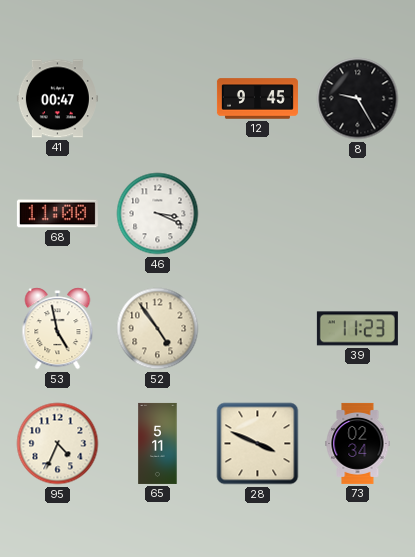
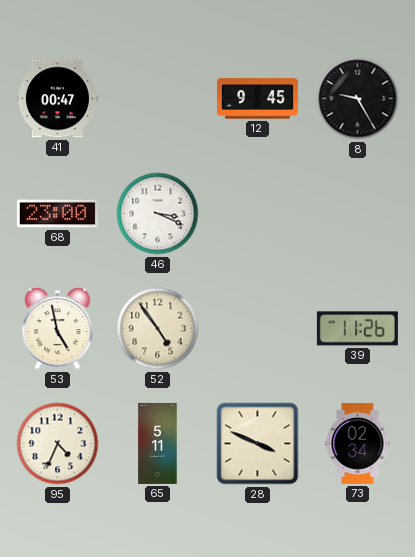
68: 11:00 -> 23:00
39: 11:23 -> 11:26
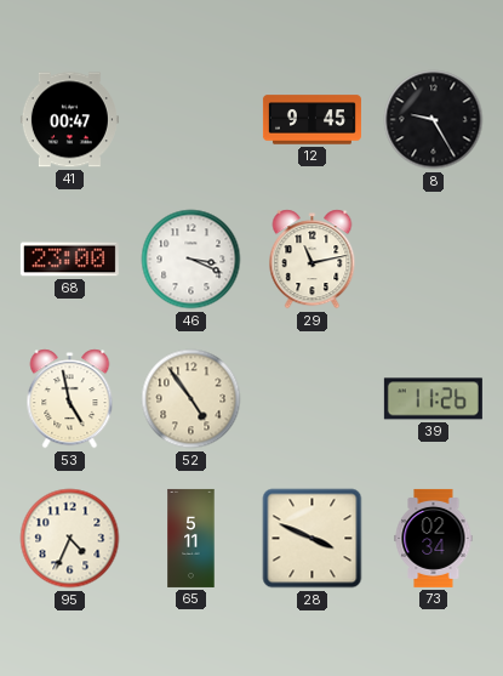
29: none -> 11:13
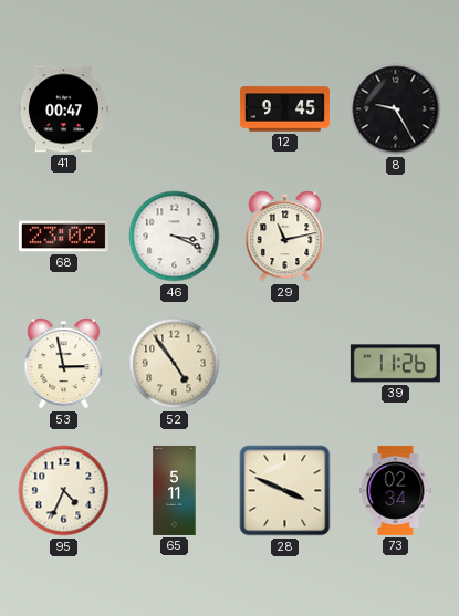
68: 23:00 -> 23:02
53: 4:58 -> 2:58
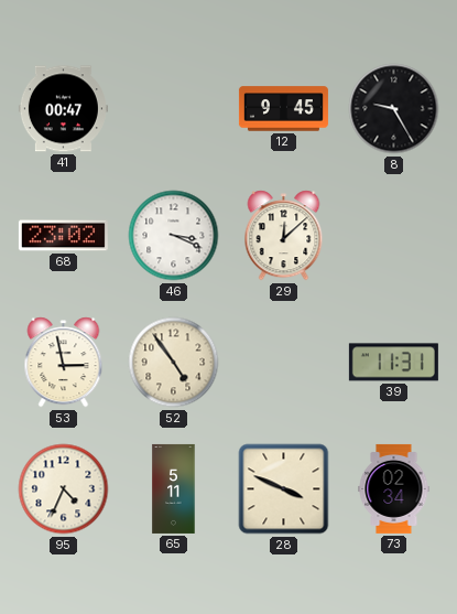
29: 11:13 -> 12:08
39: 11:26 -> 11:31
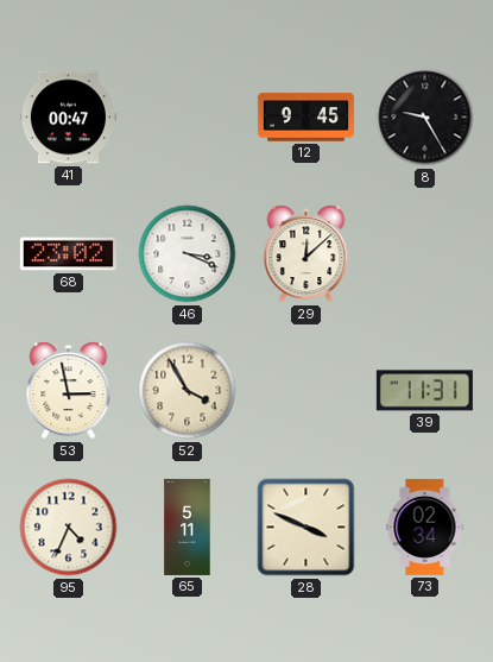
52: 4:54 -> 3:55
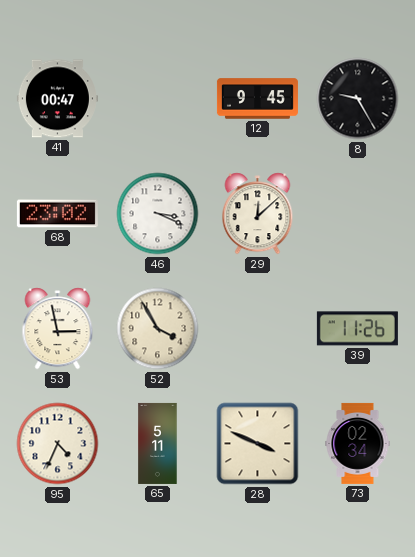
39: 11:31 -> 11:26
